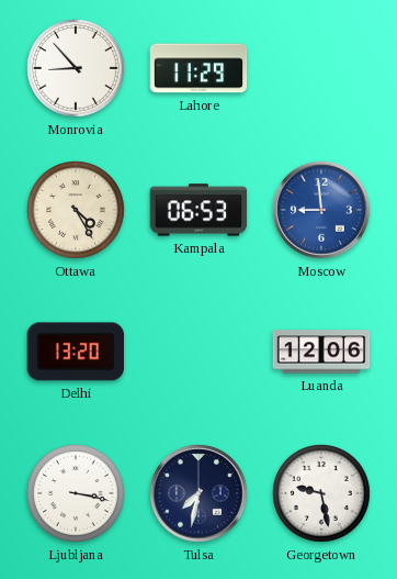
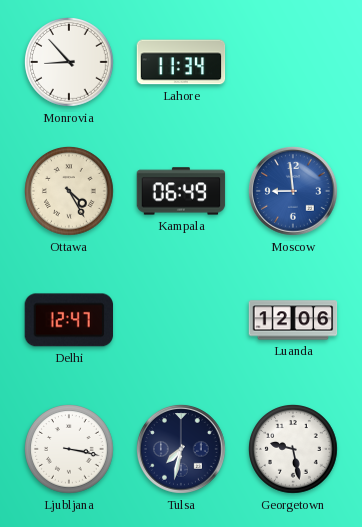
Lahore: 11:29 -> 11:34
Kampala: 06:53 -> 06:49
Delhi: 13:20 -> 12:47
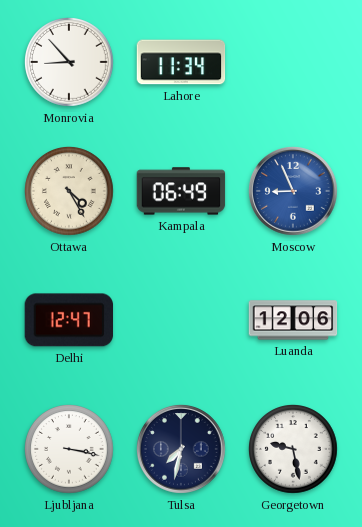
Moscow: 8:59 -> 8:56
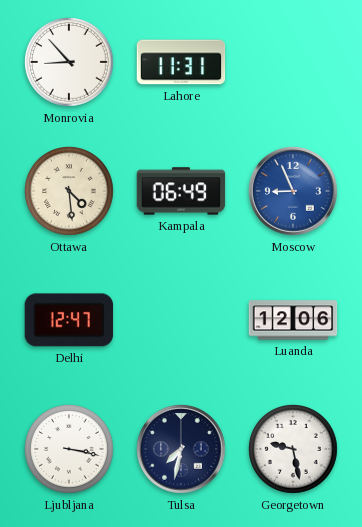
Lahore: 11:34 -> 11:31
Ottawa: 4:25 -> 4:29
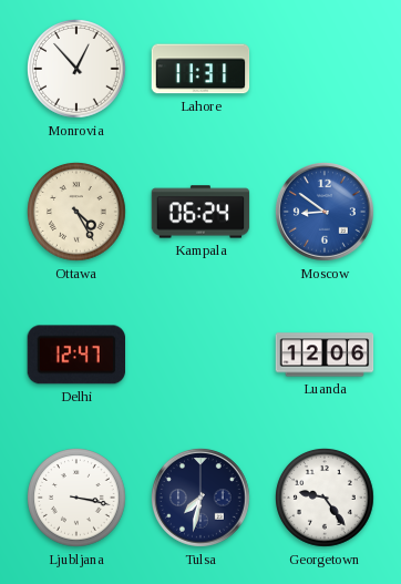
Monrovia: 8:53 -> 12:53
Ottawa: 4:29 -> 4:25
Kampala: 06:49 -> 06:24
Moscow: 8:56 -> 8:51
Georgetown: 9:28 -> 9:24
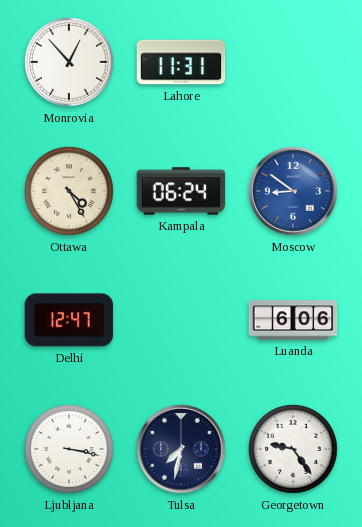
Luanda: 12:06 -> 6:06
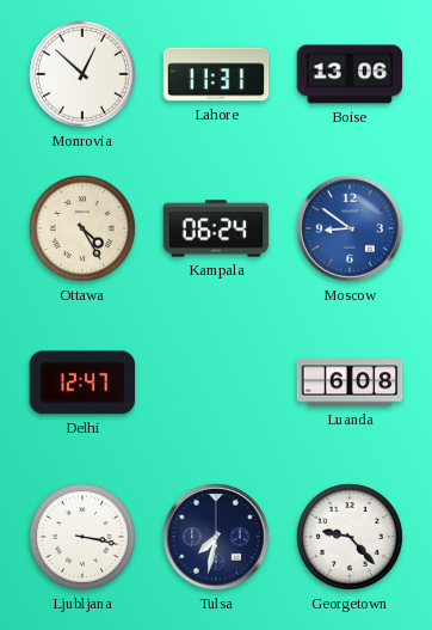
Monrovia: 12:53 -> 12:52
Boise: none -> 13:06
Luanda: 6:06 -> 6:08
Georgetown: 9:24 -> 9:23
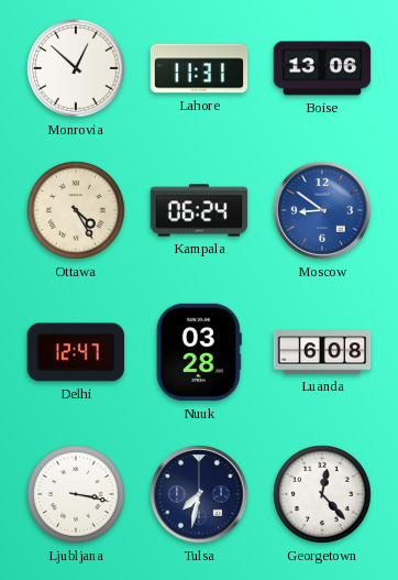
Nuuk: none -> 03:28
Georgetown: 9:23 -> 12:23
